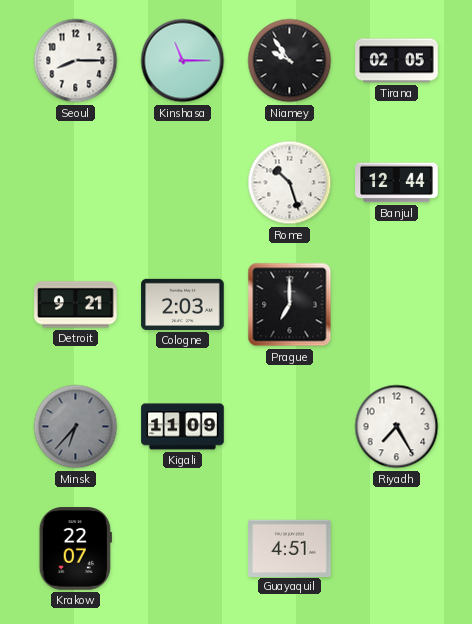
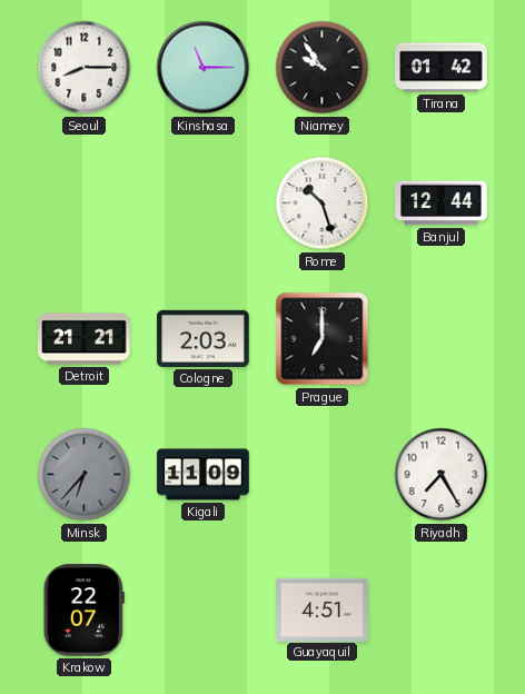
Tirana: 02:05 -> 01:42
Detroit: 9:21 -> 21:21
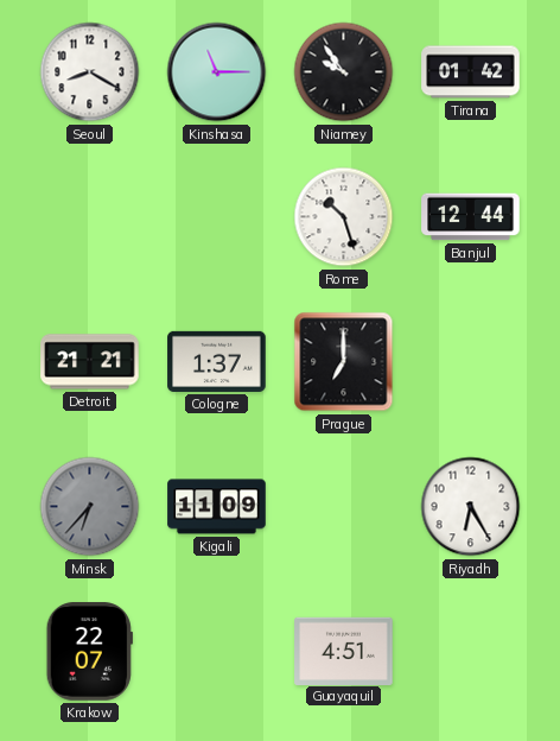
Seoul: 8:15 -> 8:20
Cologne: 2:03 -> 1:37
Riyadh: 7:25 -> 6:25
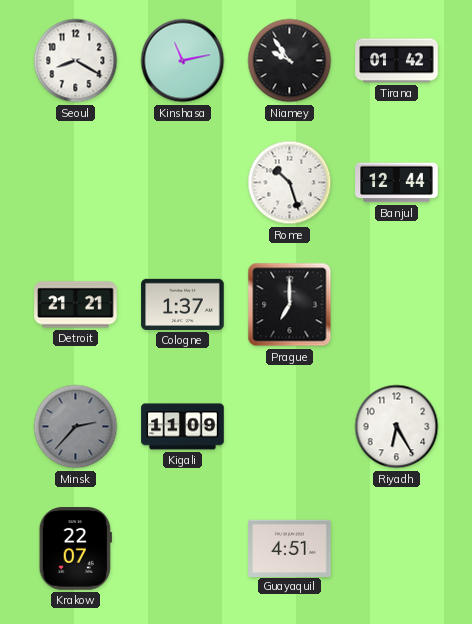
Kinshasa: 11:15 -> 11:13
Minsk: 6:37 -> 2:37
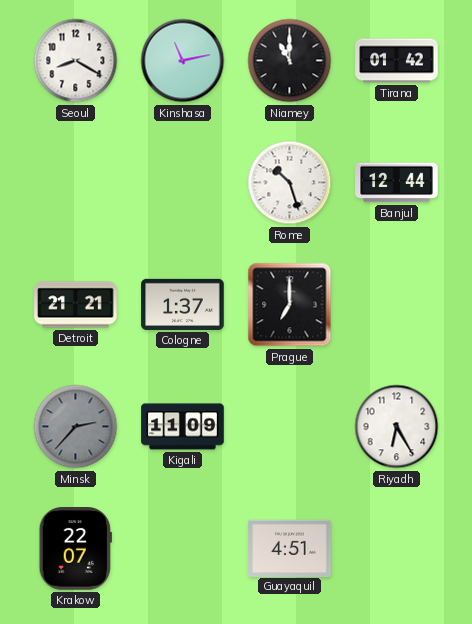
Niamey: 9:54 -> 11:00
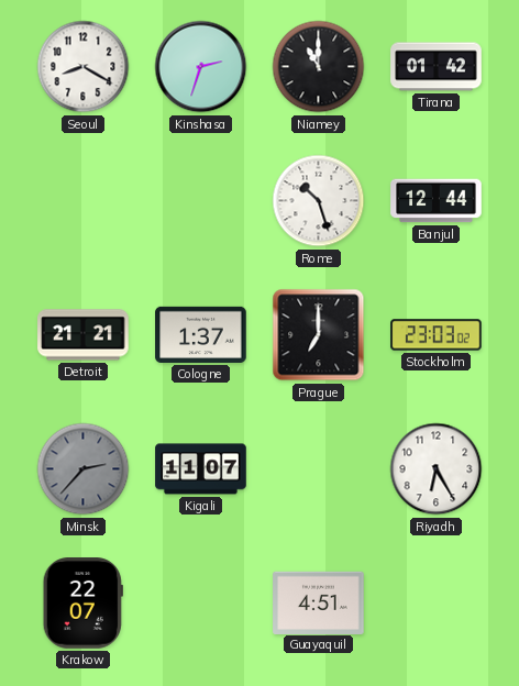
Kinshasa: 11:13 -> 2:33
Stockholm: none -> 23:03
Kigali: 11:09 -> 11:07
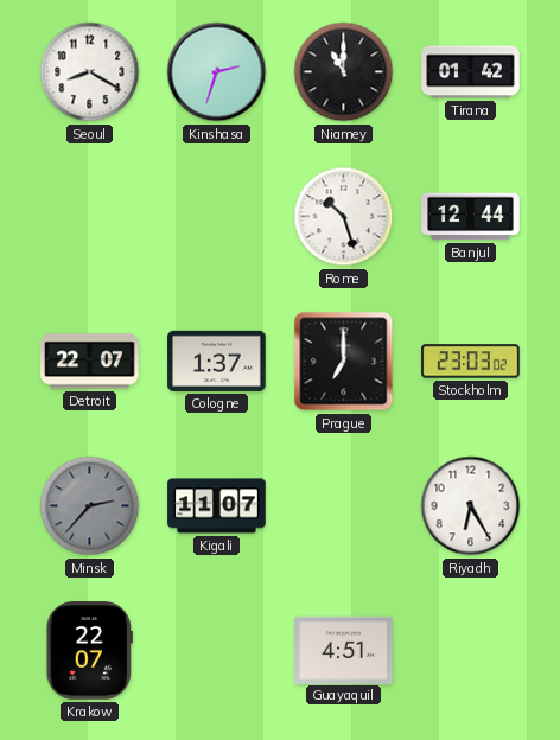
Detroit: 21:21 -> 22:07
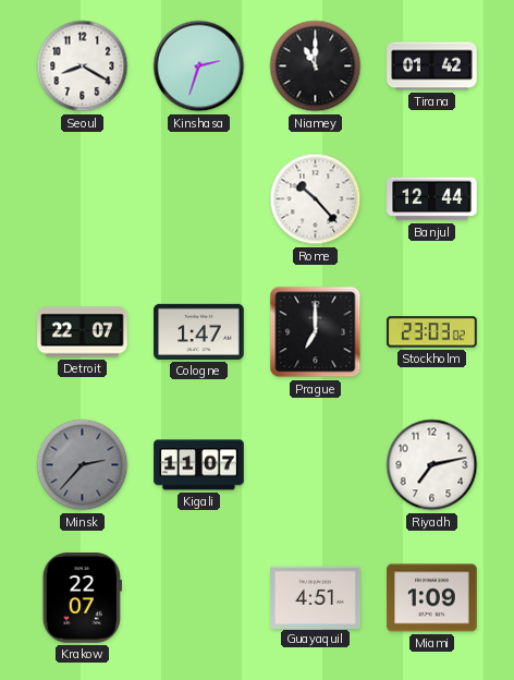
Rome: 10:27 -> 10:23
Cologne: 1:37 -> 1:47
Riyadh: 6:25 -> 7:13
Miami: none -> 1:09
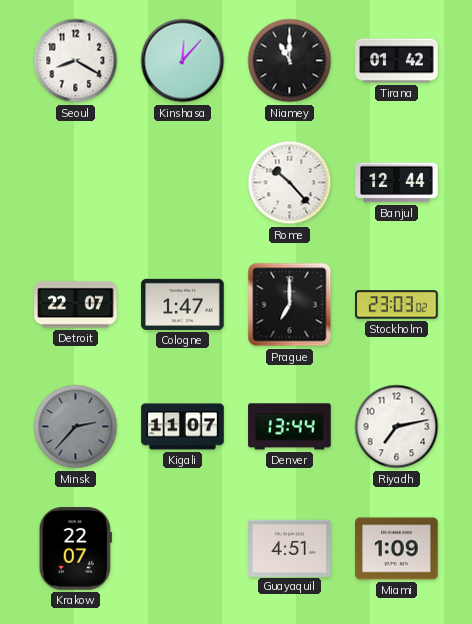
Kinshasa: 2:33 -> 12:07
Denver: none -> 13:44
